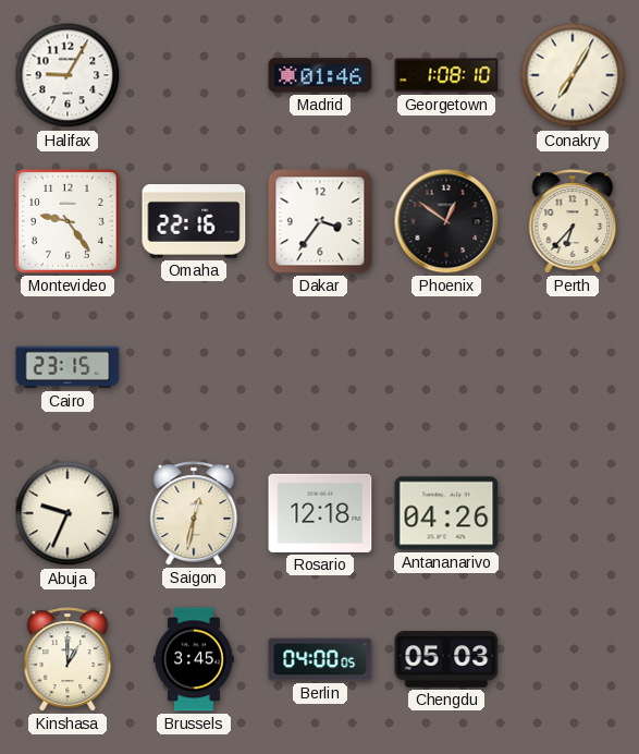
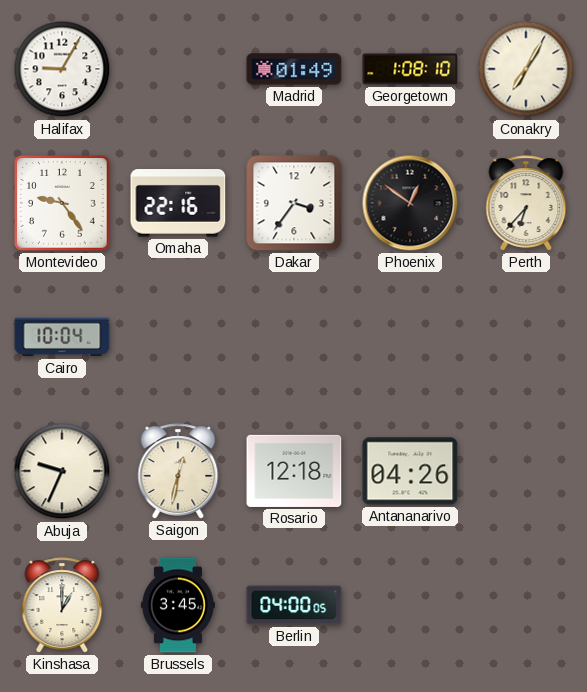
Madrid: 01:46 -> 01:49
Cairo: 23:15 -> 10:04
Chengdu: 05:03 -> none
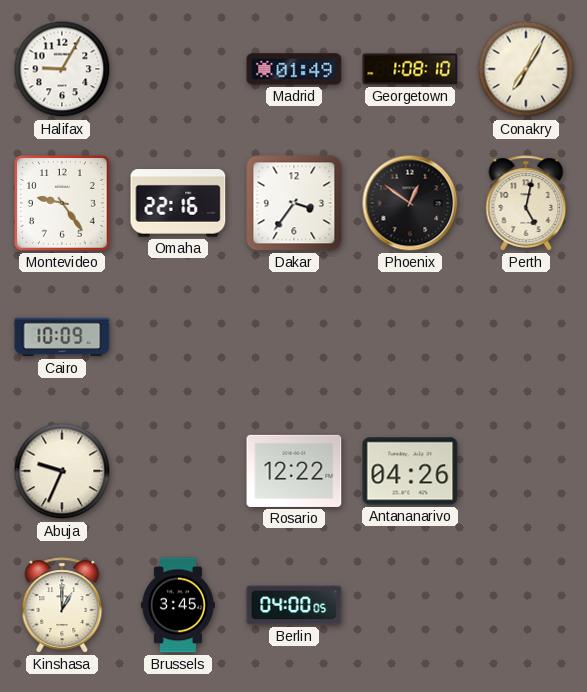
Perth: 6:37 -> 5:02
Cairo: 10:04 -> 10:09
Saigon: 12:32 -> none
Rosario: 12:18 -> 12:22
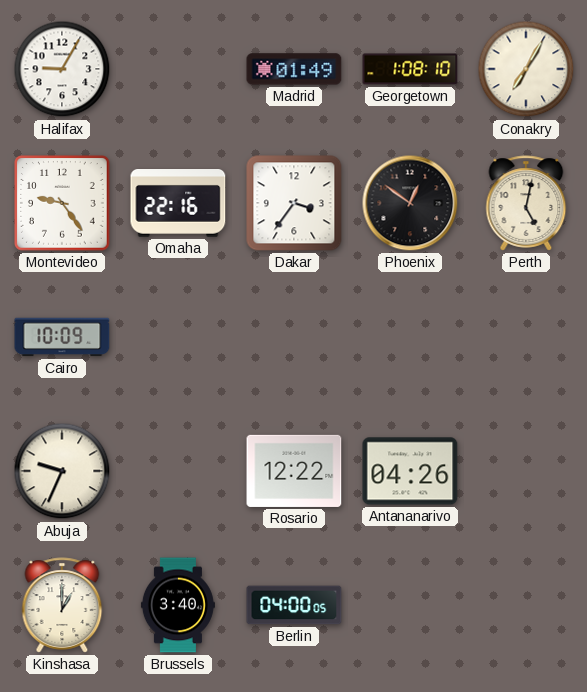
Brussels: 3:45 -> 3:40
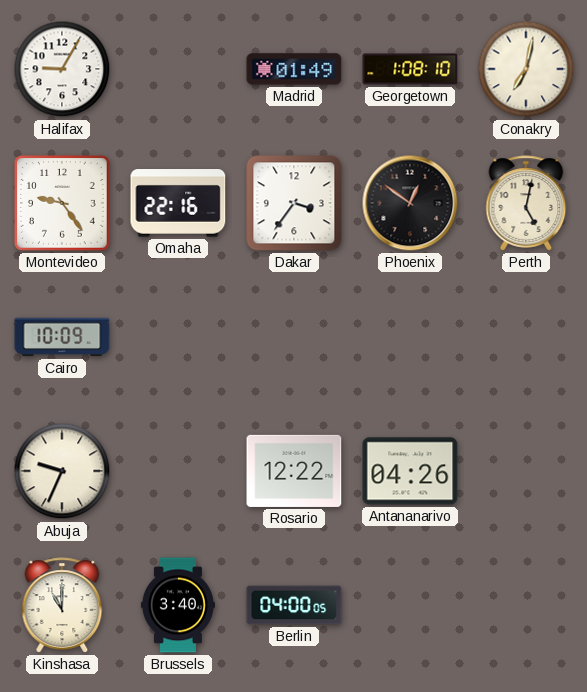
Conakry: 7:05 -> 7:02
Kinshasa: 1:00 -> 11:00
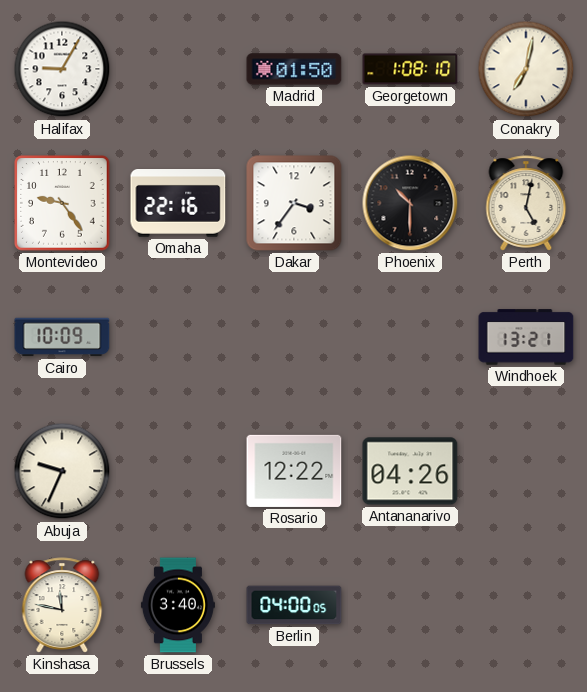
Madrid: 01:49 -> 01:50
Phoenix: 12:51 -> 10:30
Windhoek: none -> 13:21
Kinshasa: 11:00 -> 11:47
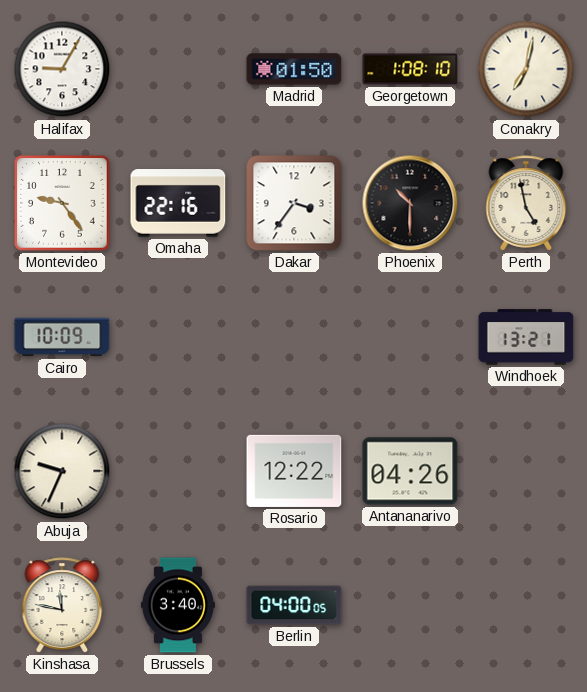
Perth: 5:02 -> 4:58
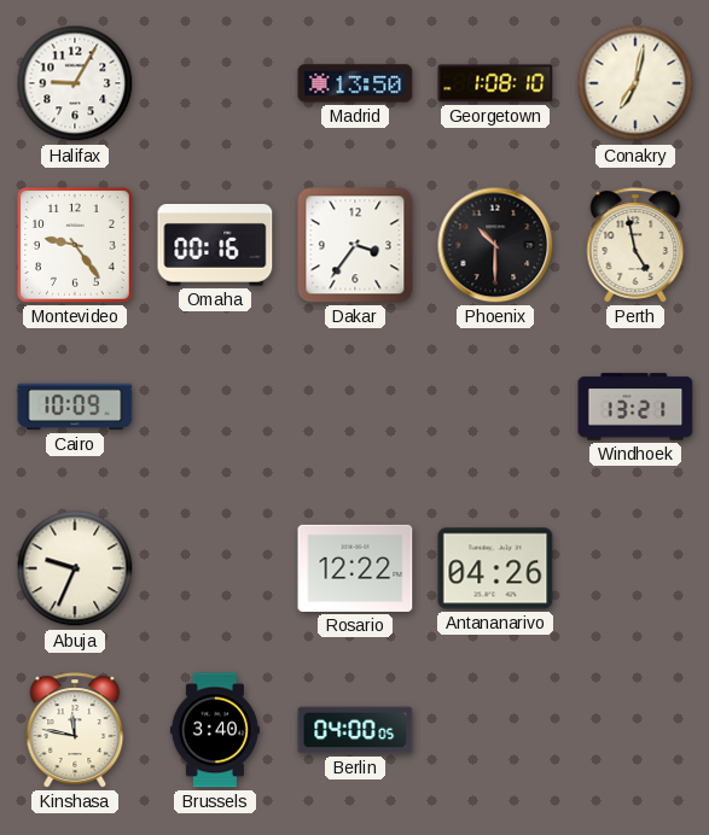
Madrid: 01:50 -> 13:50
Omaha: 22:16 -> 00:16
